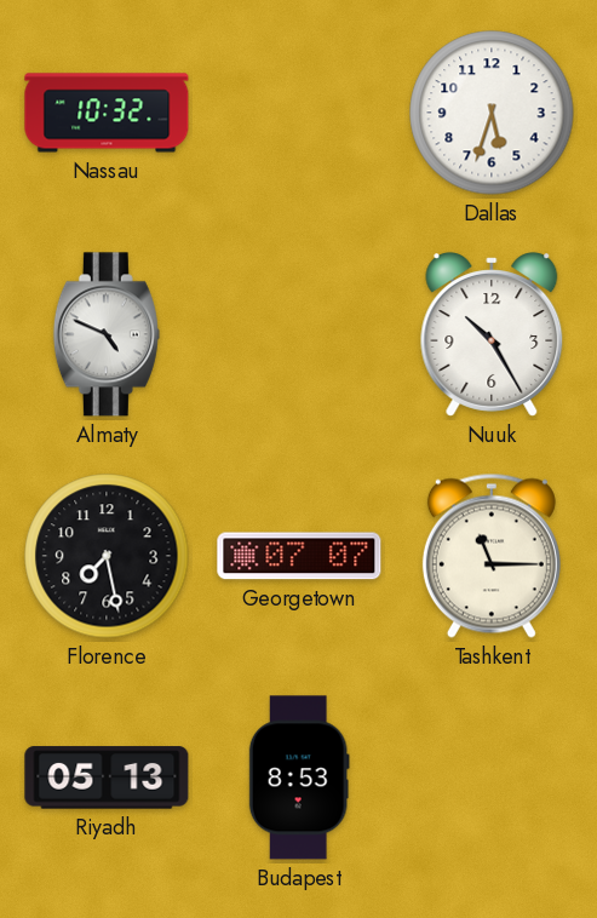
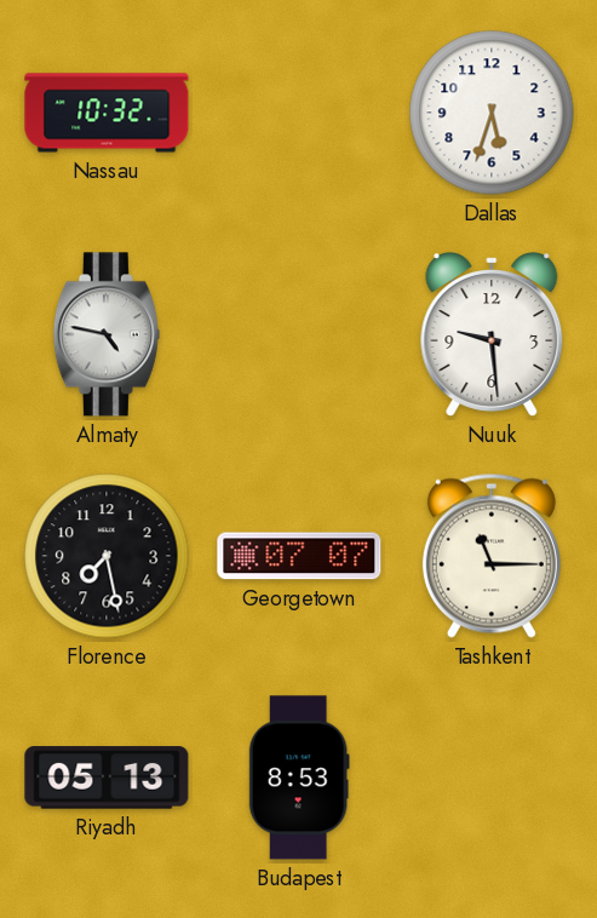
Almaty: 4:49 -> 4:47
Nuuk: 10:25 -> 9:29
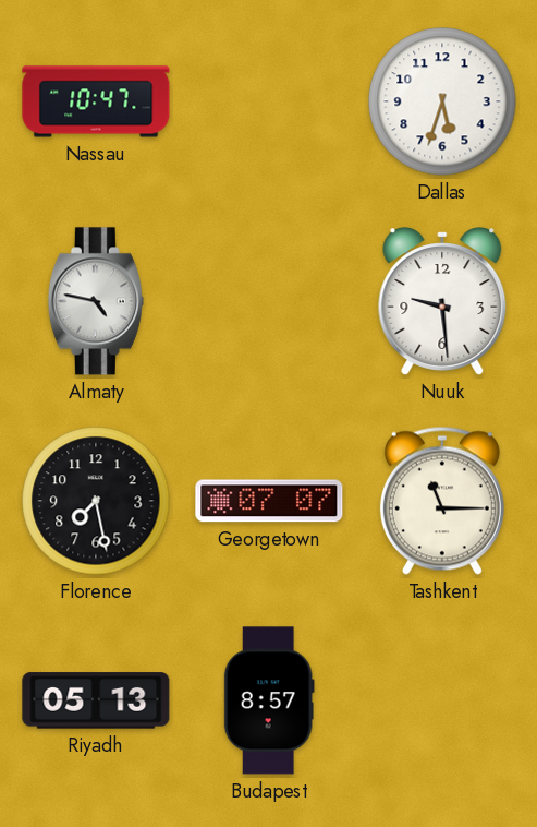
Nassau: 10:32 -> 10:47
Budapest: 8:53 -> 8:57
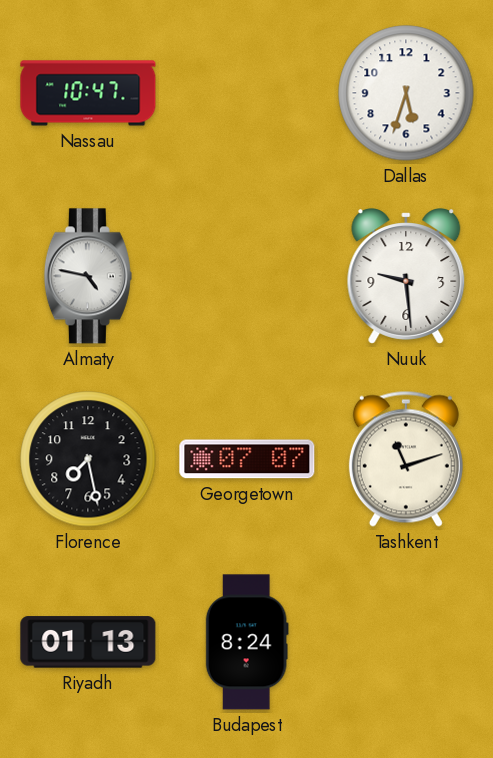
Tashkent: 11:15 -> 11:12
Riyadh: 05:13 -> 01:13
Budapest: 8:57 -> 8:24
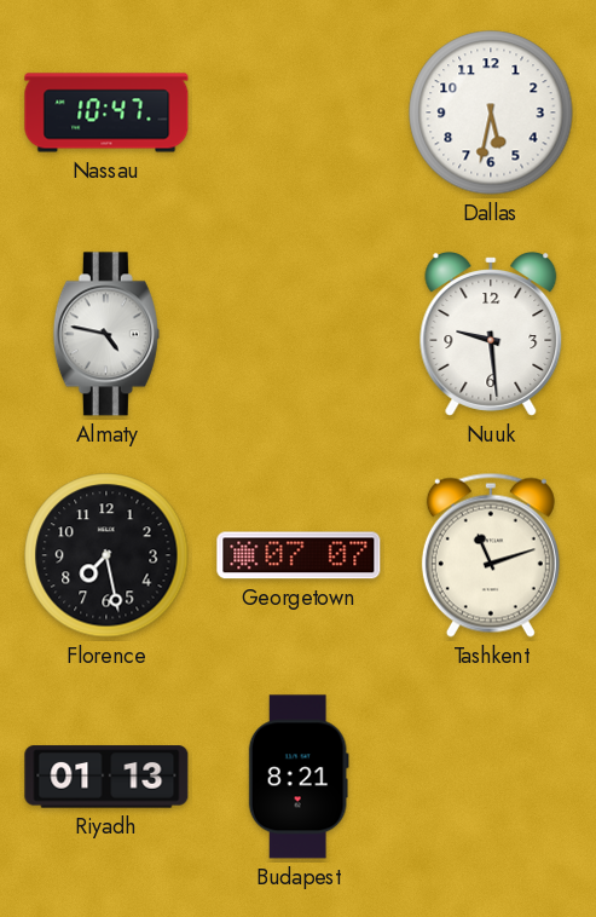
Dallas: 5:33 -> 5:32
Budapest: 8:24 -> 8:21
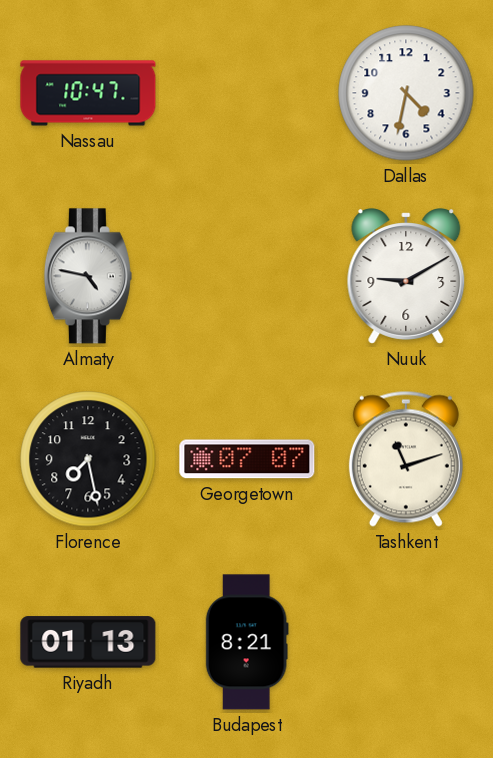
Dallas: 5:32 -> 4:32
Nuuk: 9:29 -> 9:10
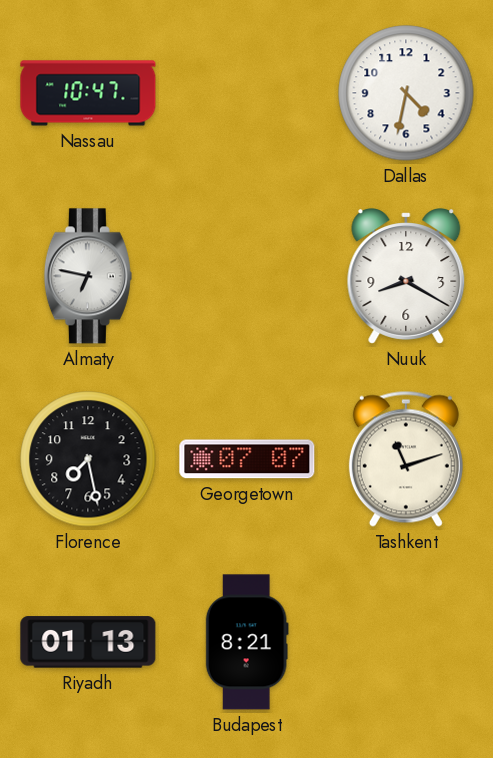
Almaty: 4:47 -> 6:47
Nuuk: 9:10 -> 8:20
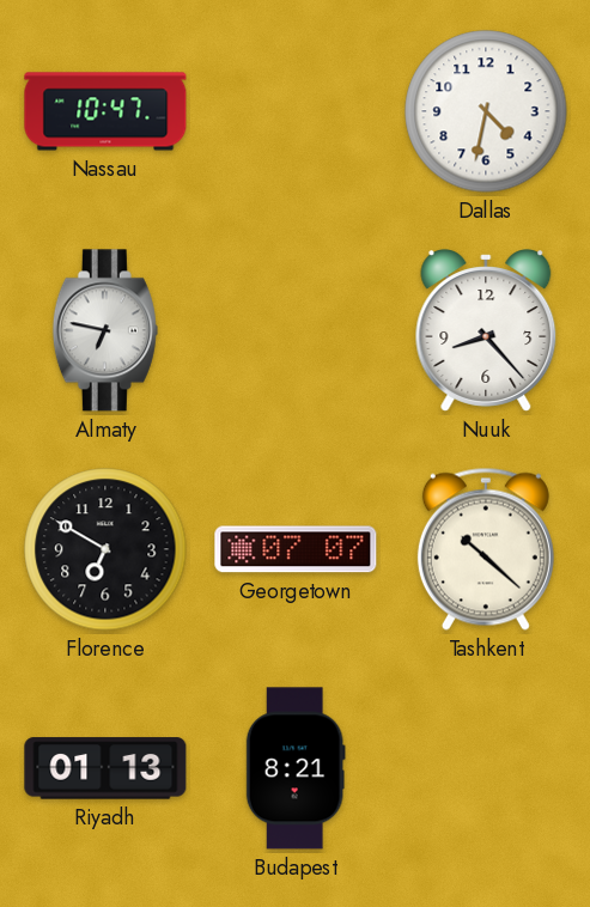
Nuuk: 8:20 -> 8:23
Florence: 7:28 -> 6:50
Tashkent: 11:12 -> 10:22
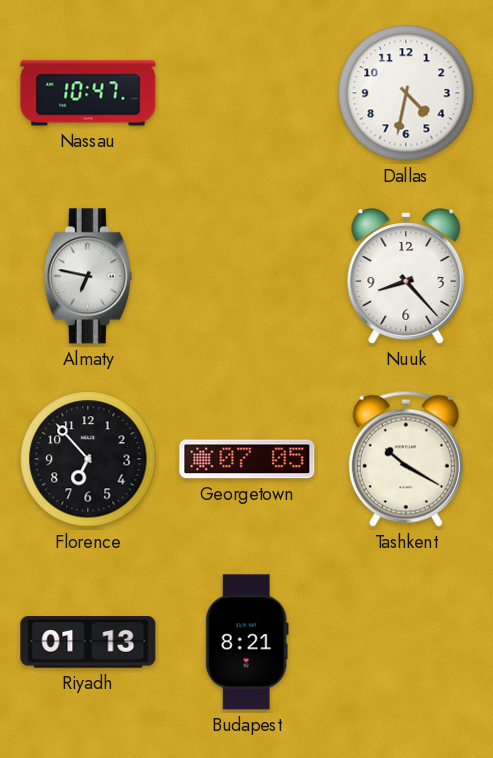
Florence: 6:50 -> 6:53
Georgetown: 07:07 -> 07:05
Tashkent: 10:22 -> 10:20
